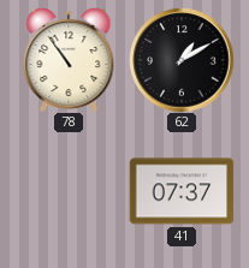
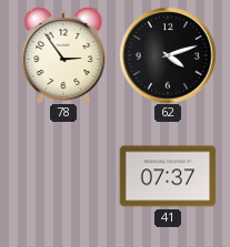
78: 10:54 -> 2:54
62: 1:10 -> 4:12
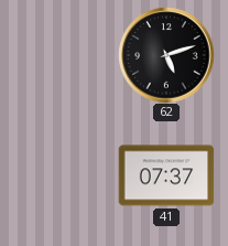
78: 2:54 -> none
62: 4:12 -> 5:12
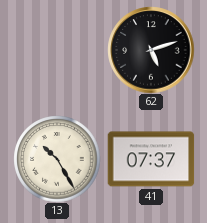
13: none -> 10:25
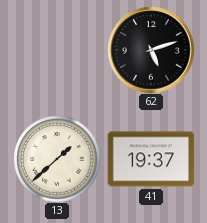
13: 10:25 -> 1:38
41: 07:37 -> 19:37
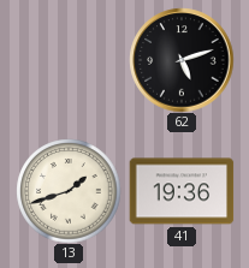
13: 1:38 -> 1:42
41: 19:37 -> 19:36
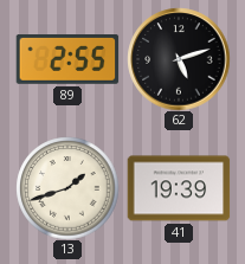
89: none -> 2:55
41: 19:36 -> 19:39
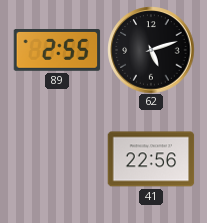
13: 1:42 -> none
41: 19:39 -> 22:56
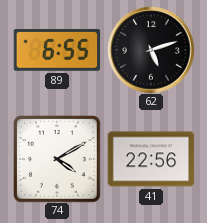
89: 2:55 -> 6:55
74: none -> 4:10
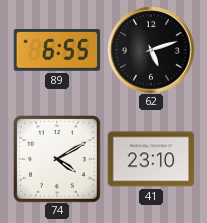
41: 22:56 -> 23:10
